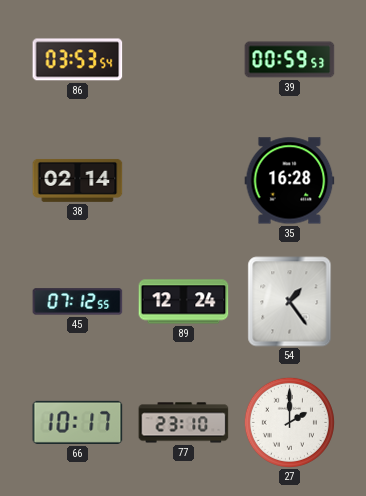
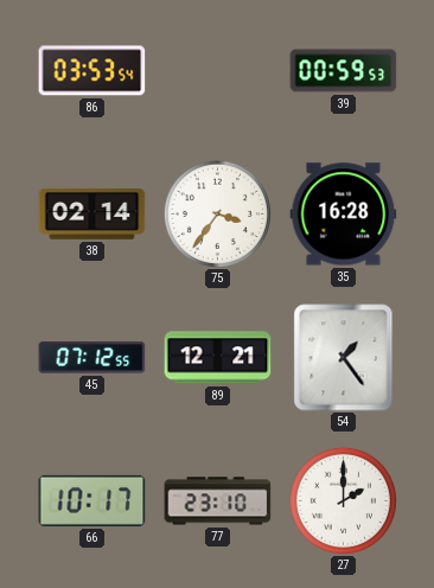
75: none -> 3:36
89: 12:24 -> 12:21
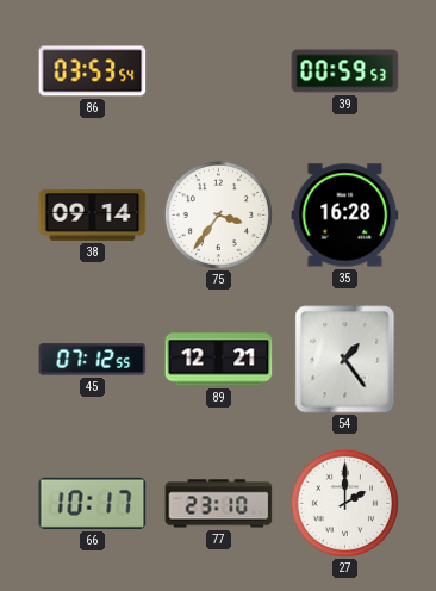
38: 02:14 -> 09:14
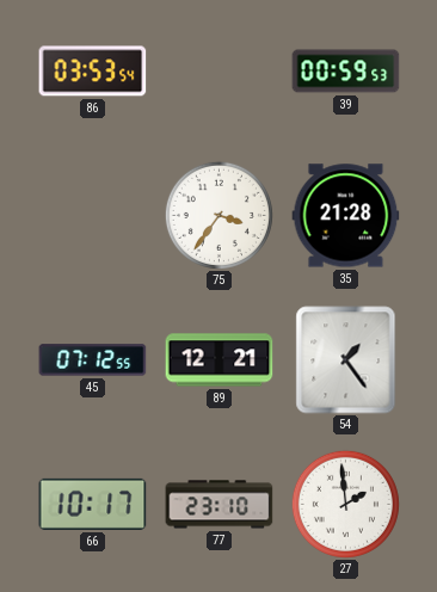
38: 09:14 -> none
35: 16:28 -> 21:28
27: 2:00 -> 1:59
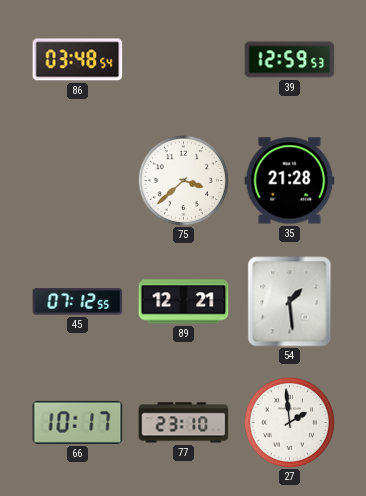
86: 03:53 -> 03:48
39: 00:59 -> 12:59
75: 3:36 -> 3:38
54: 1:24 -> 1:29
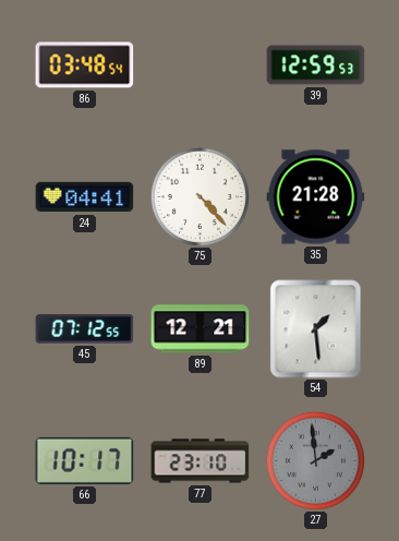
24: none -> 04:41
75: 3:38 -> 4:23
27 dial: white -> grey
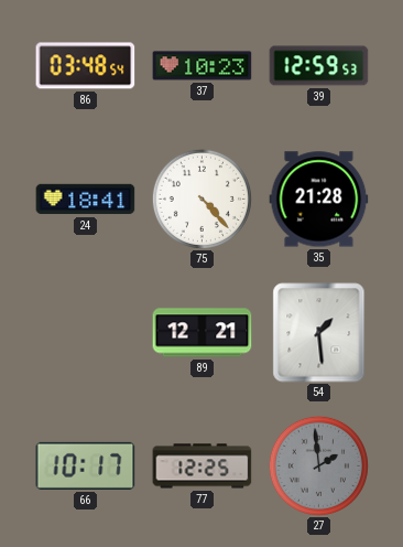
37: none -> 10:23
24: 04:41 -> 18:41
45: 07:12 -> none
77: 23:10 -> 12:25
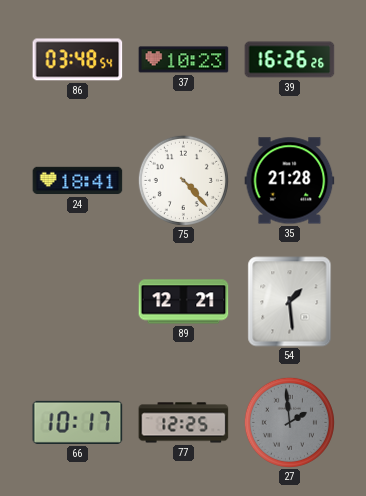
39: 12:59 -> 16:26
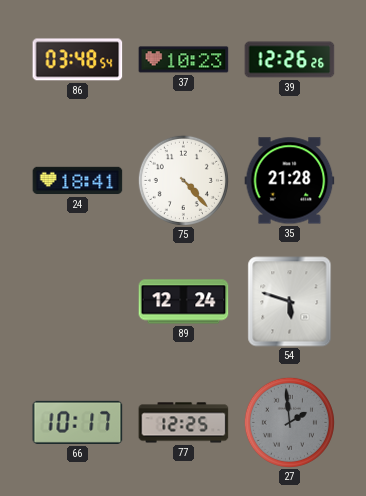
39: 16:26 -> 12:26
89: 12:21 -> 12:24
54: 1:29 -> 5:48
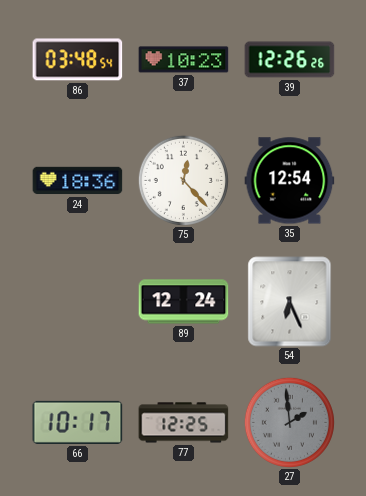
24: 18:41 -> 18:36
75: 4:23 -> 12:23
35: 21:28 -> 12:54
54: 5:48 -> 6:26
